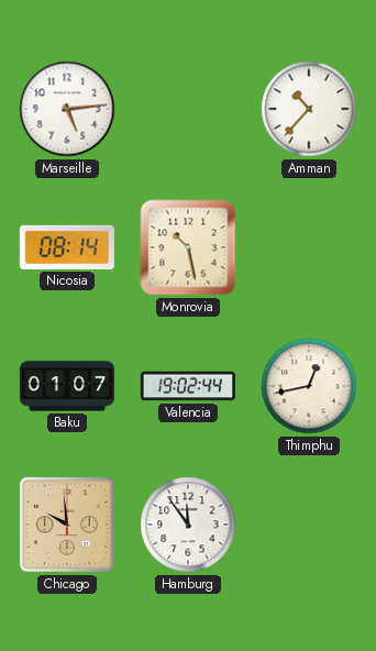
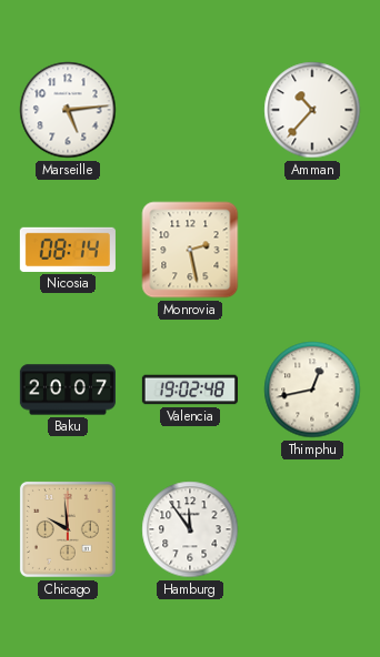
Monrovia: 10:28 -> 2:28
Baku: 01:07 -> 20:07
Valencia: 19:02:44 -> 19:02:48
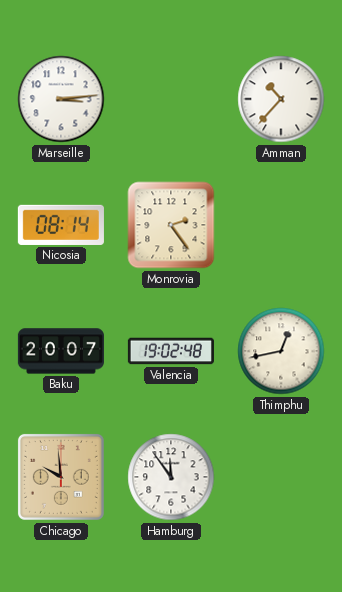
Marseille: 5:14 -> 3:14
Monrovia: 2:28 -> 2:24
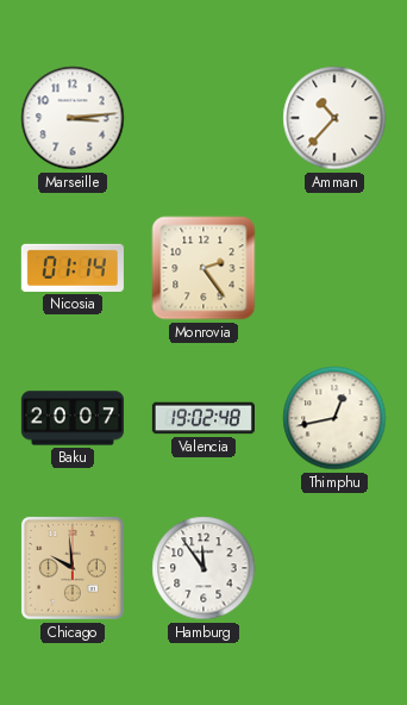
Nicosia: 08:14 -> 01:14
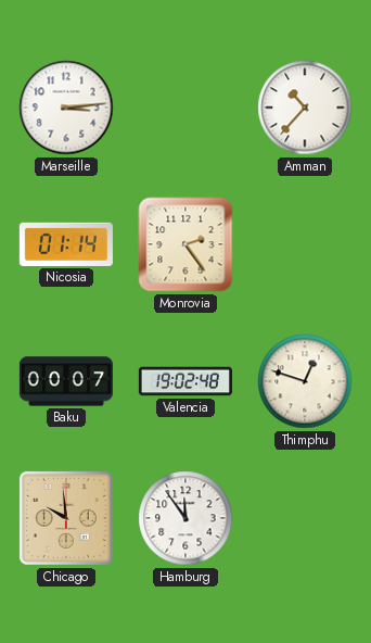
Baku: 20:07 -> 00:07
Thimphu: 12:43 -> 12:48
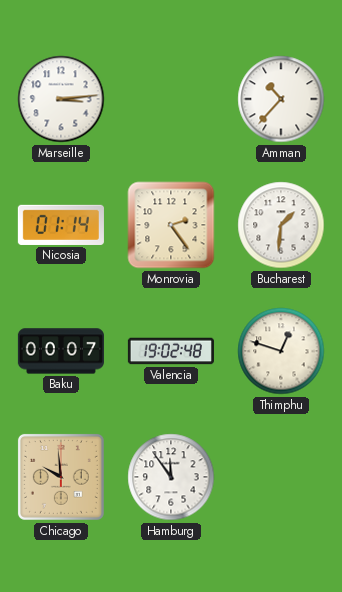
Bucharest: none -> 1:31
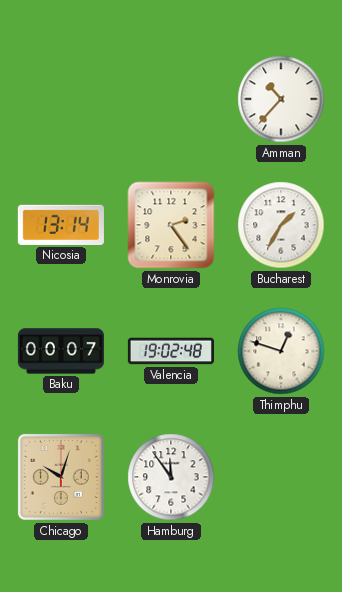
Marseille: 3:14 -> none
Nicosia: 01:14 -> 13:14
Bucharest: 1:31 -> 1:35
Chicago: 9:59 -> 10:03
